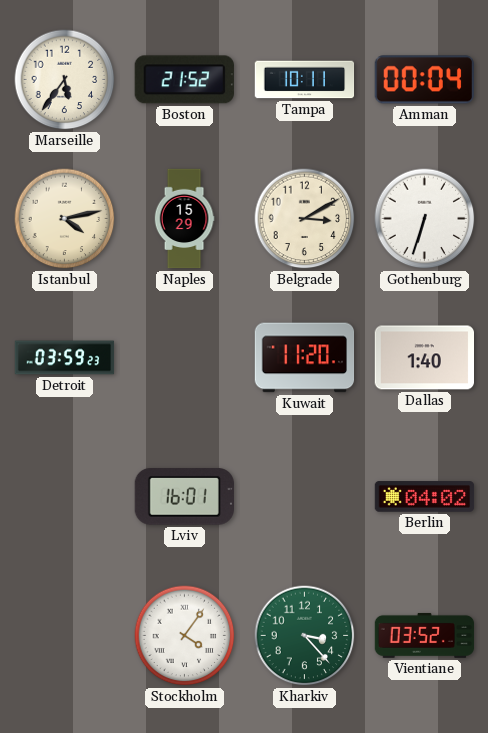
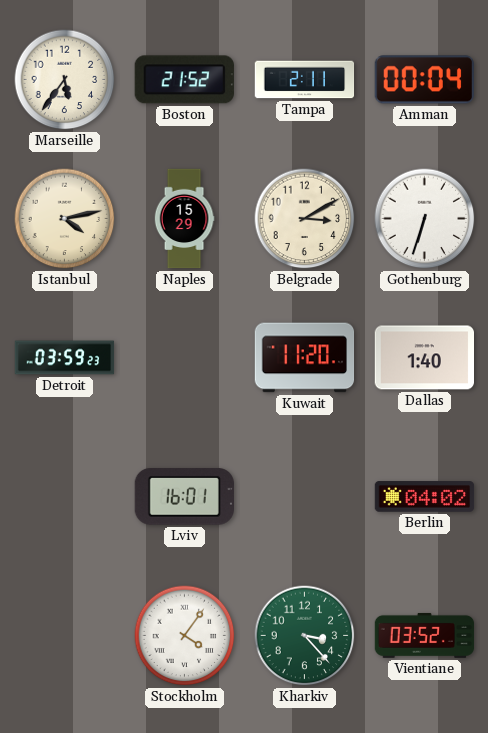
Tampa: 10:11 -> 2:11
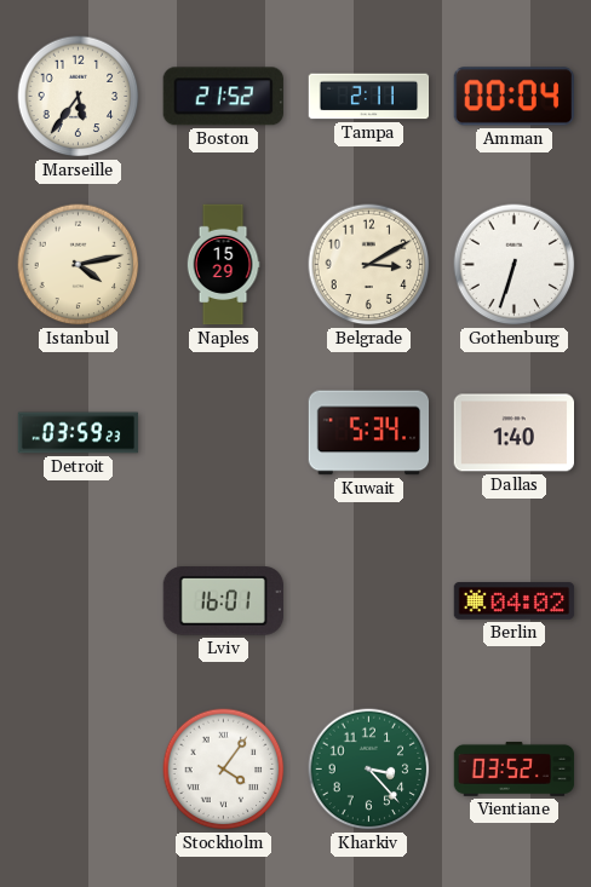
Kuwait: 11:20 -> 5:34
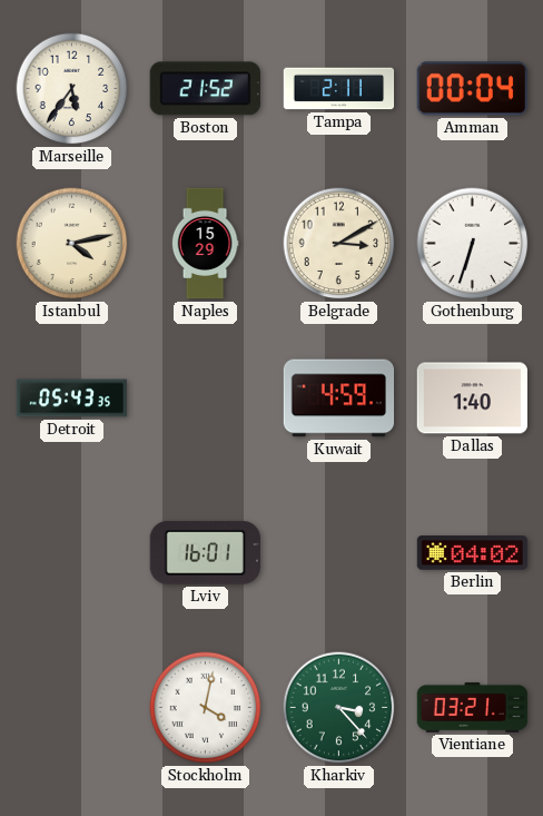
Detroit: 03:59 -> 05:43
Kuwait: 5:34 -> 4:59
Stockholm: 4:06 -> 4:02
Vientiane: 03:52 -> 03:21
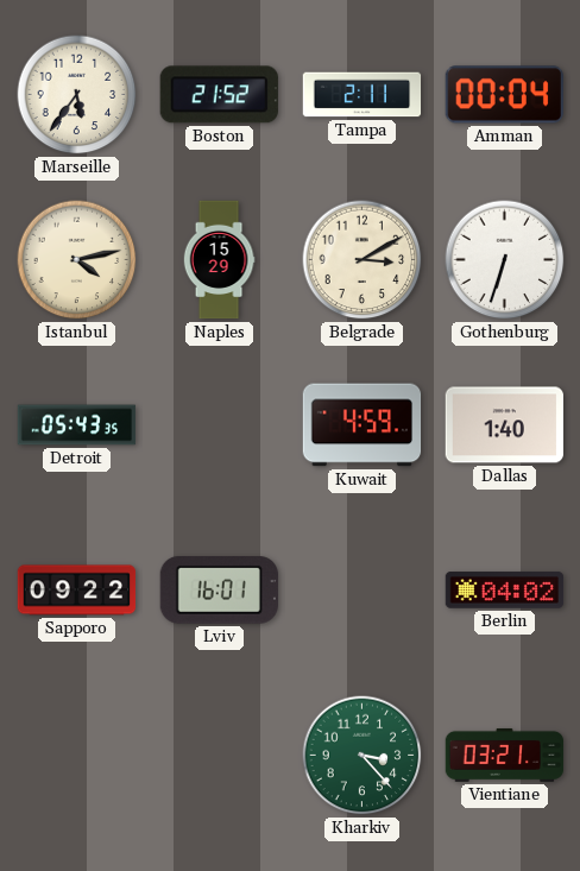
Sapporo: none -> 09:22
Stockholm: 4:02 -> none
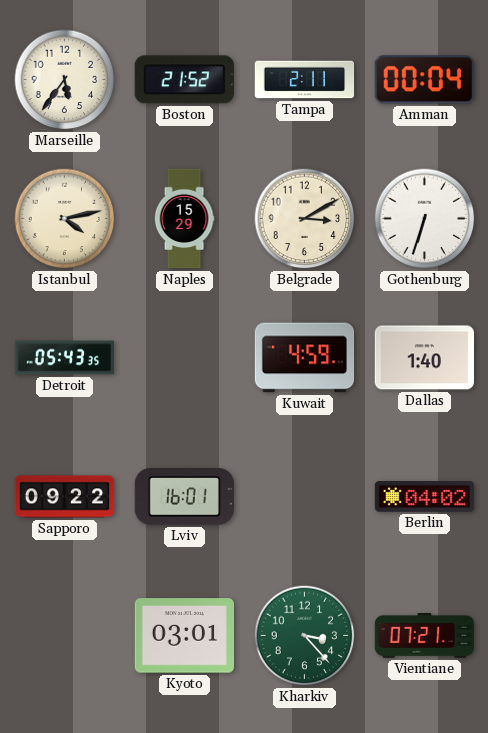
Kyoto: none -> 03:01
Vientiane: 03:21 -> 07:21
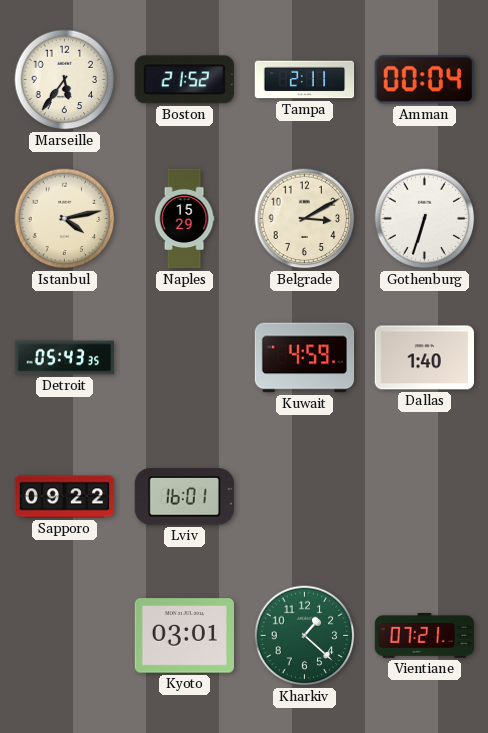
Berlin: 04:02 -> none
Kharkiv: 3:23 -> 1:22
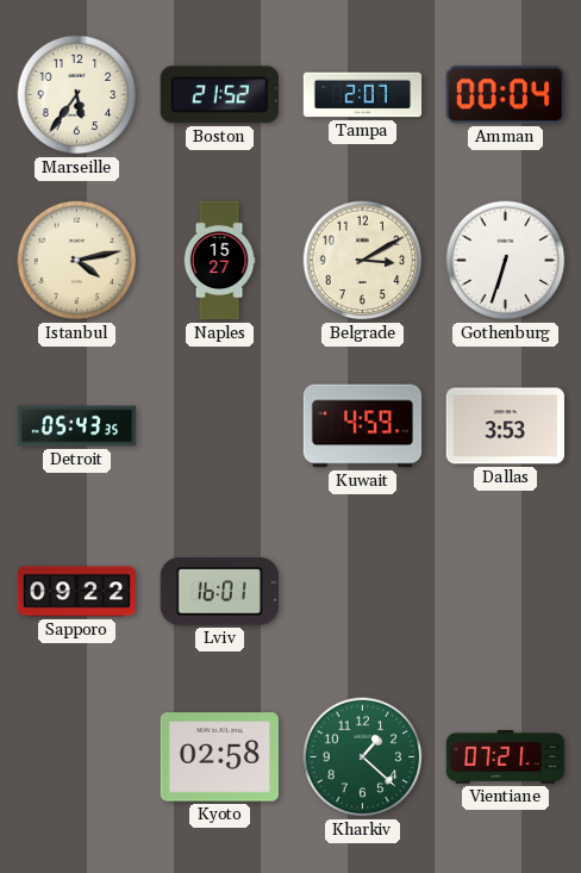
Tampa: 2:11 -> 2:07
Naples: 15:29 -> 15:27
Dallas: 1:40 -> 3:53
Kyoto: 03:01 -> 02:58
